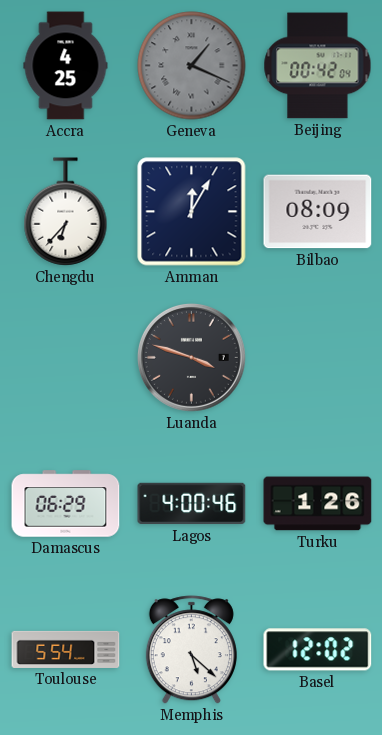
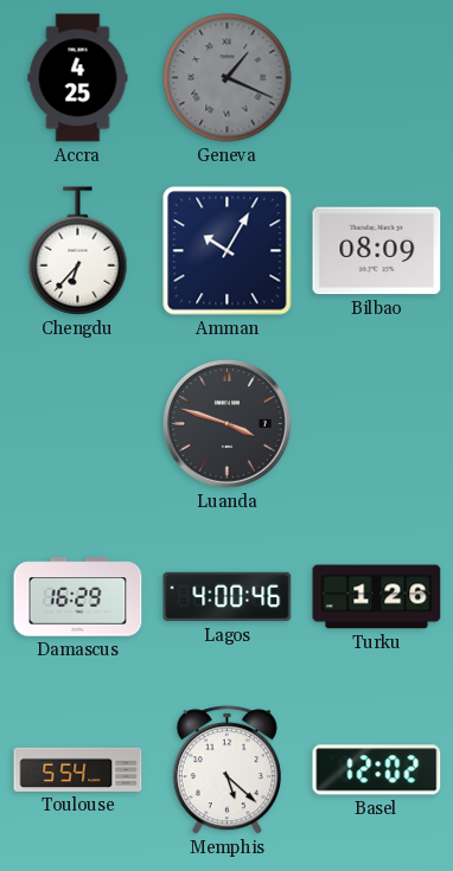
Beijing: 00:42 -> none
Amman: 12:05 -> 10:05
Damascus: 06:29 -> 16:29
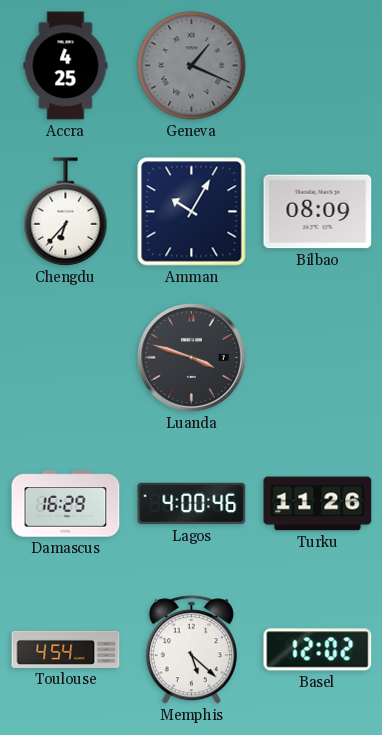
Turku: 1:26 -> 11:26
Toulouse: 5:54 -> 4:54
